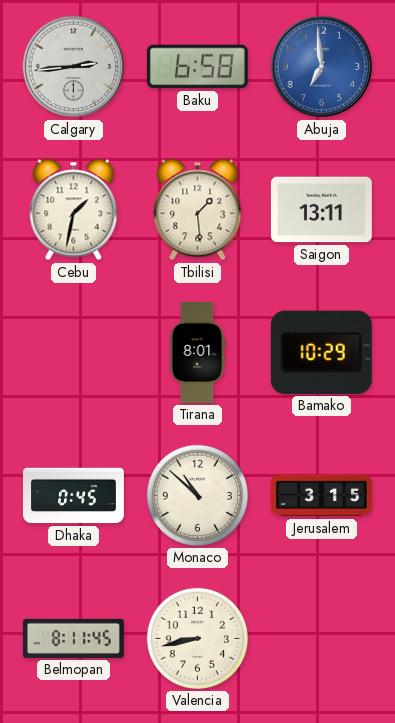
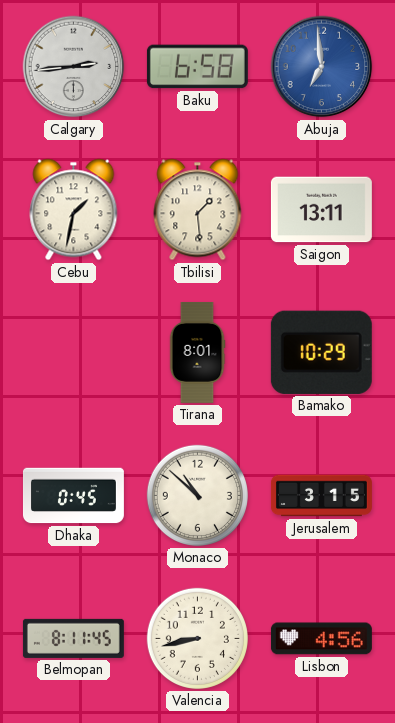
Lisbon: none -> 4:56
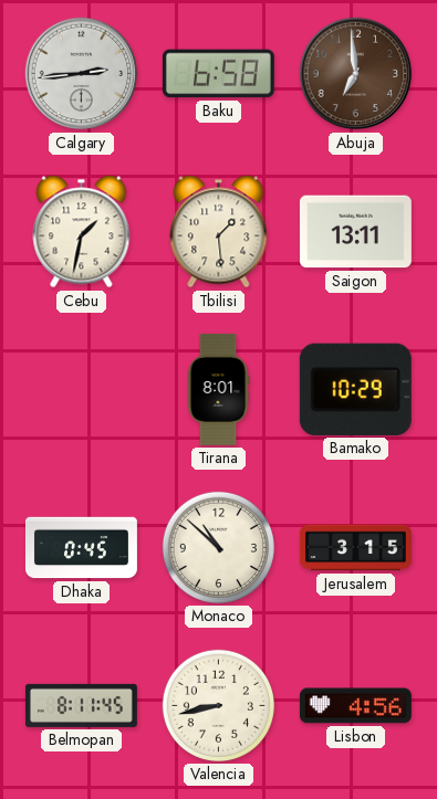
Abuja dial: blue -> brown
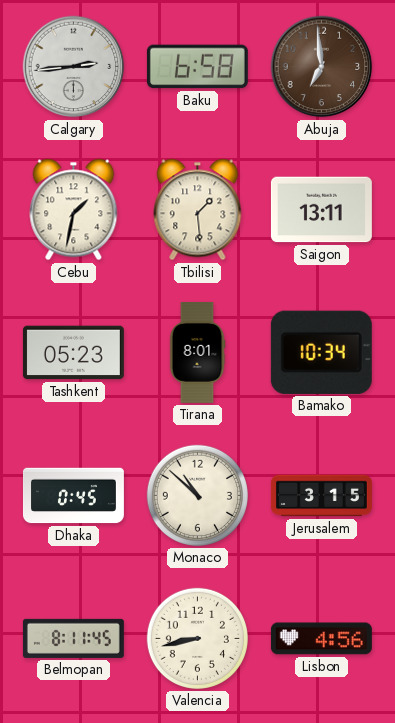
Tashkent: none -> 05:23
Bamako: 10:29 -> 10:34
